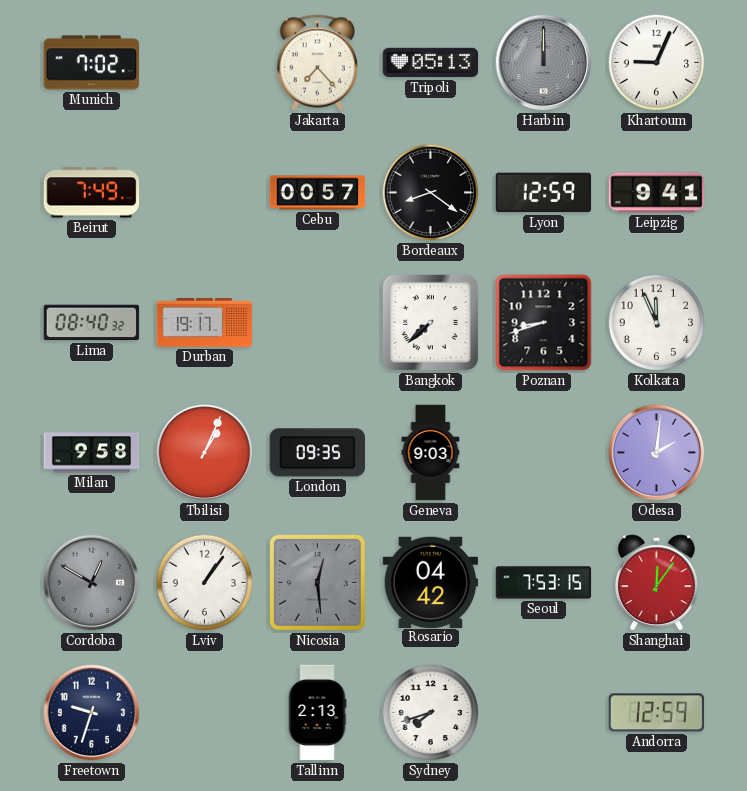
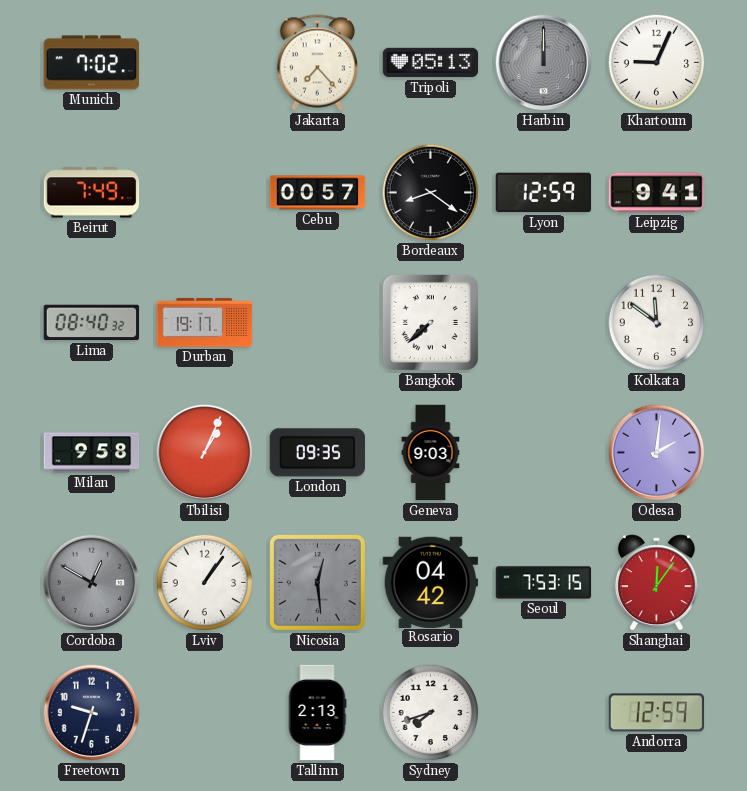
Poznan: 8:42 -> none
Kolkata: 11:56 -> 11:51
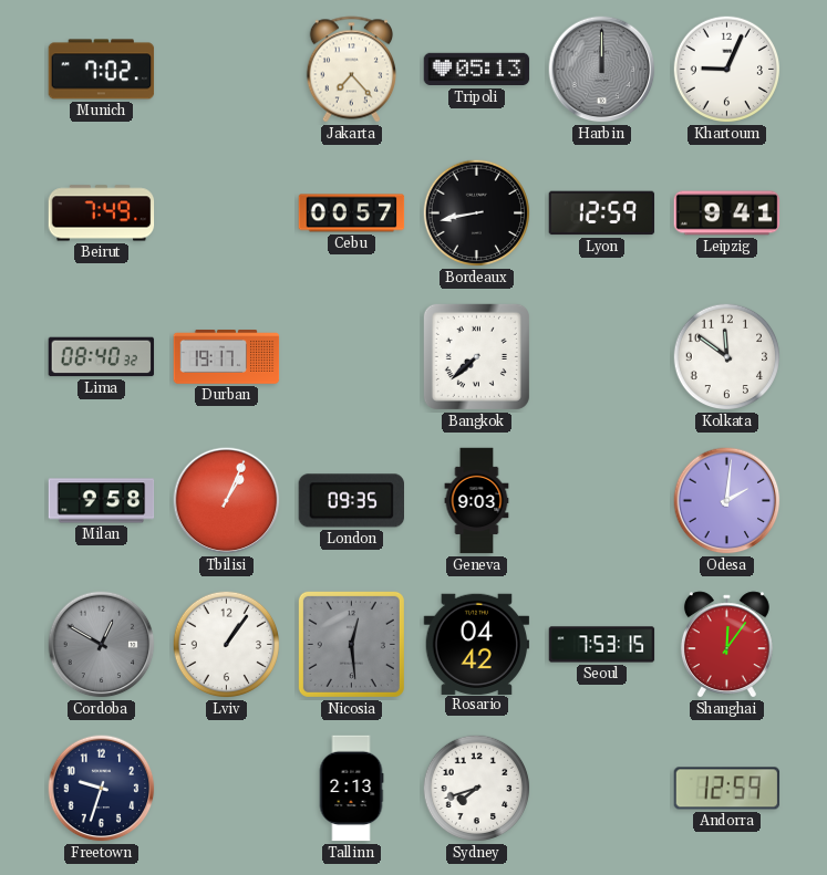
Bordeaux: 8:21 -> 8:43
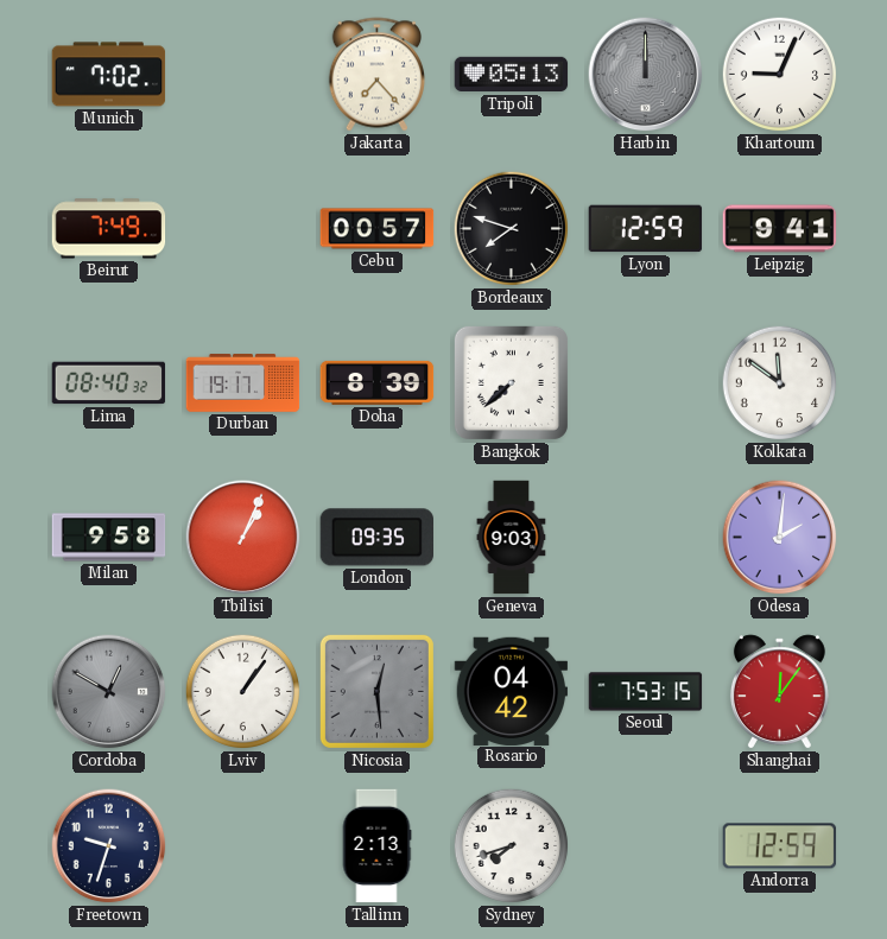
Bordeaux: 8:43 -> 7:48
Doha: none -> 8:39
